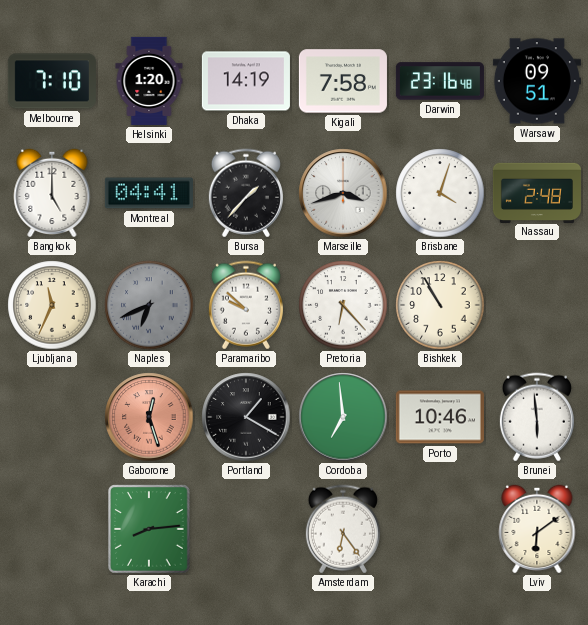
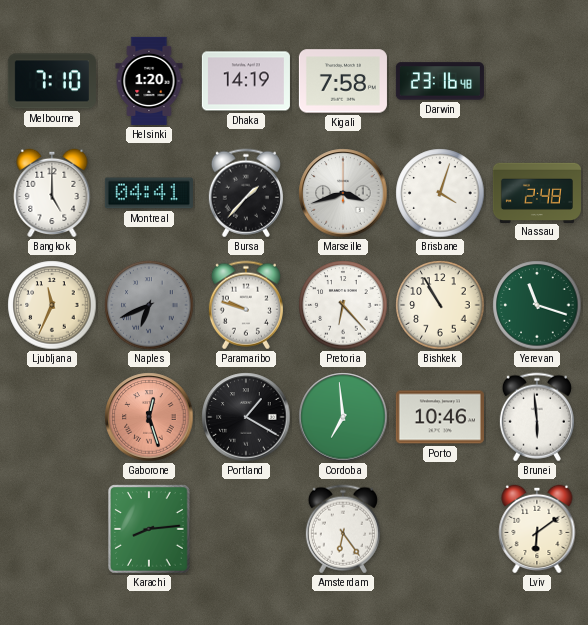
Warsaw: 09:51 -> none
Paramaribo: 9:52 -> 9:48
Yerevan: none -> 11:18
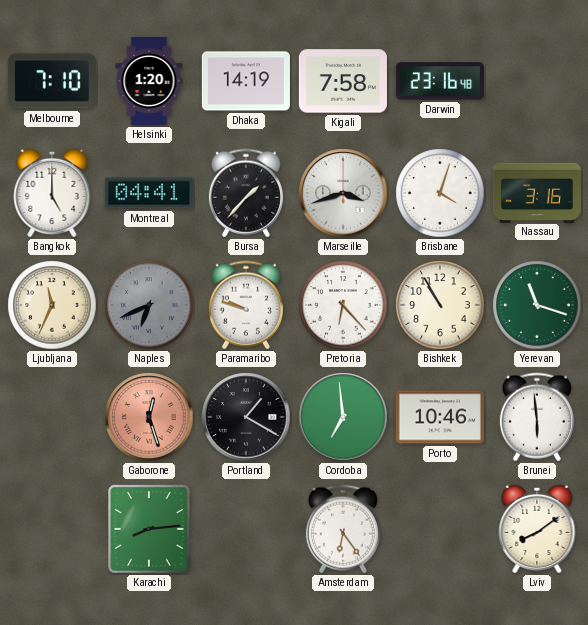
Nassau: 2:48 -> 3:16
Lviv: 6:09 -> 8:09
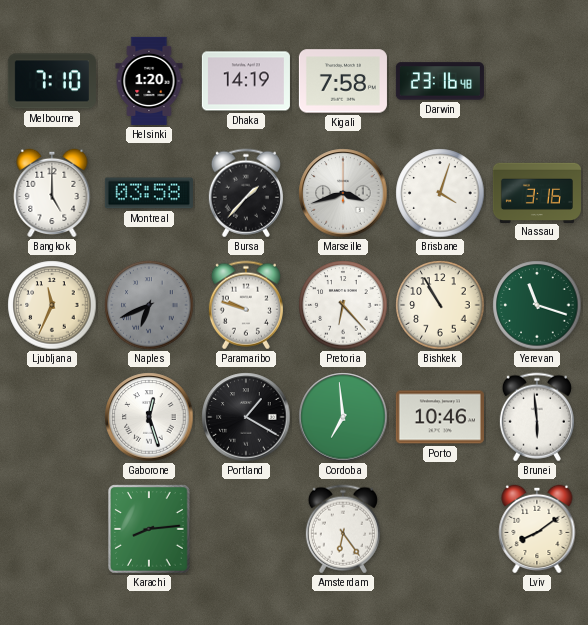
Montreal: 04:41 -> 03:58
Gaborone dial: salmon -> white
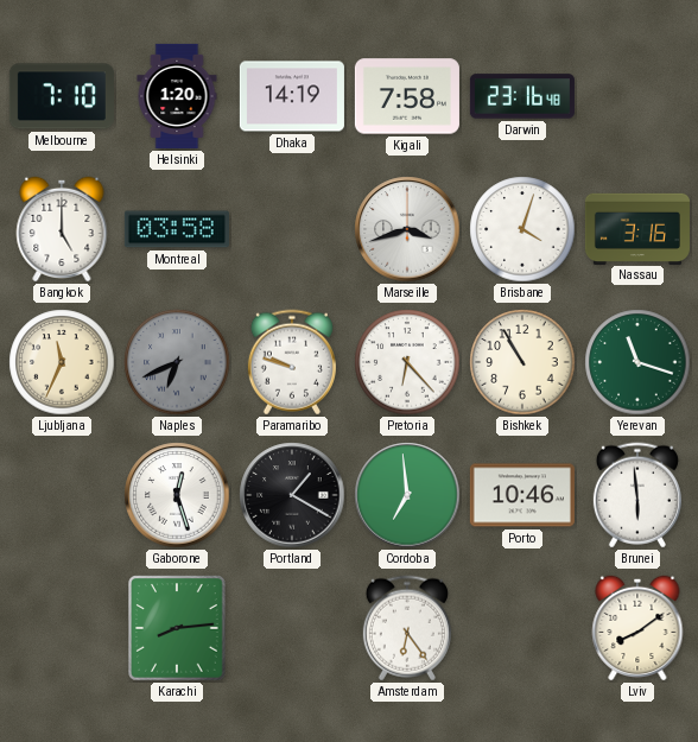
Bursa: 1:37 -> none
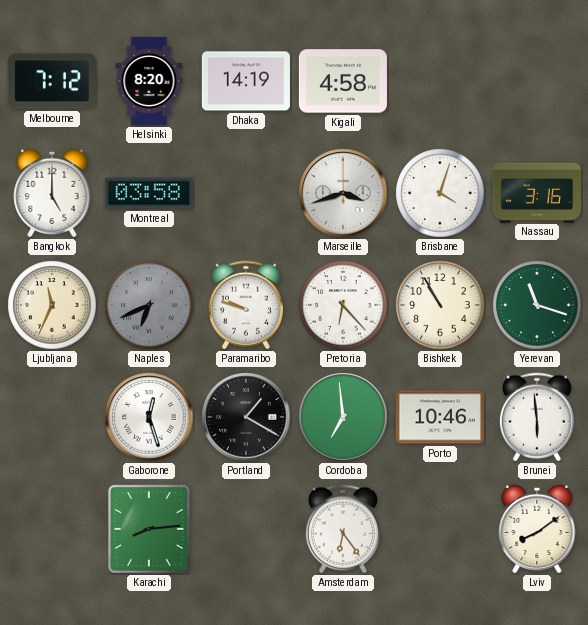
Melbourne: 7:10 -> 7:12
Helsinki: 1:20 -> 8:20
Kigali: 7:58 -> 4:58
Darwin: 23:16 -> none
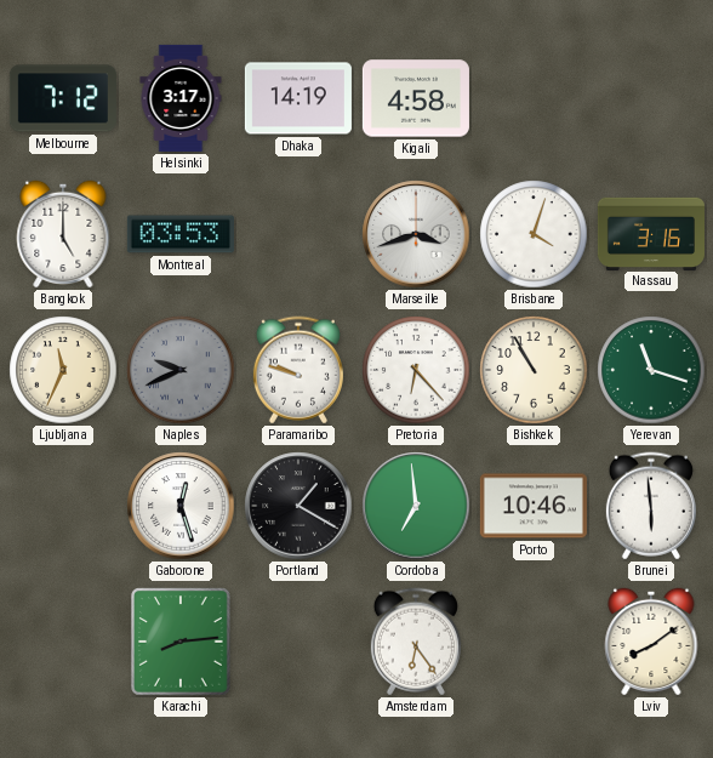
Helsinki: 8:20 -> 3:17
Montreal: 03:58 -> 03:53
Naples: 6:41 -> 9:41
